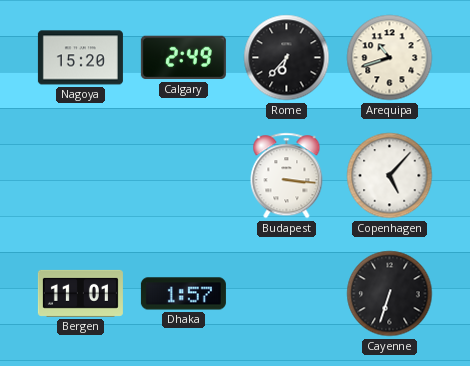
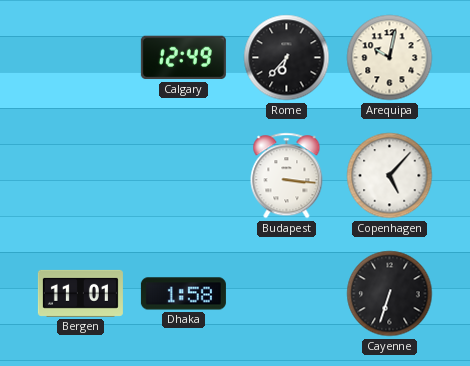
Nagoya: 15:20 -> none
Calgary: 2:49 -> 12:49
Arequipa: 10:42 -> 10:02
Dhaka: 1:57 -> 1:58
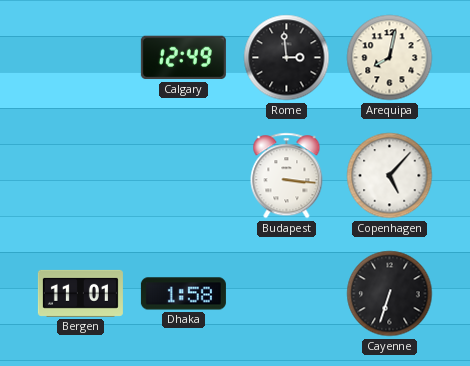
Rome: 6:37 -> 2:59
Arequipa: 10:02 -> 8:02
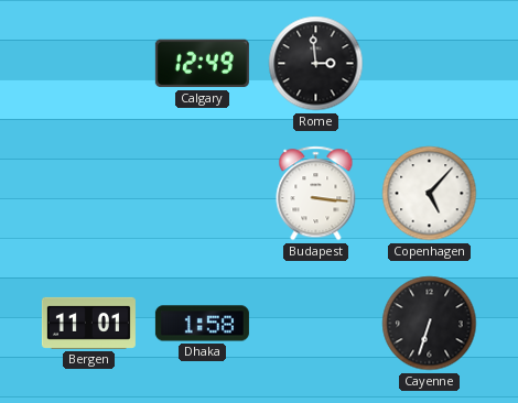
Arequipa: 8:02 -> none
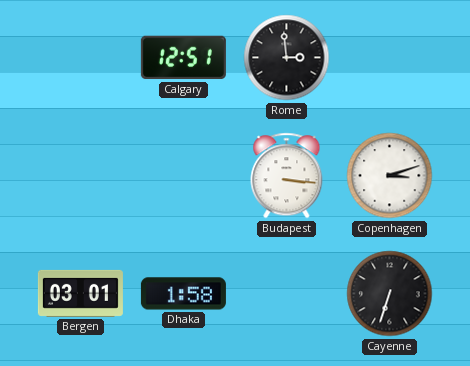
Calgary: 12:49 -> 12:51
Copenhagen: 5:07 -> 3:12
Bergen: 11:01 -> 03:01
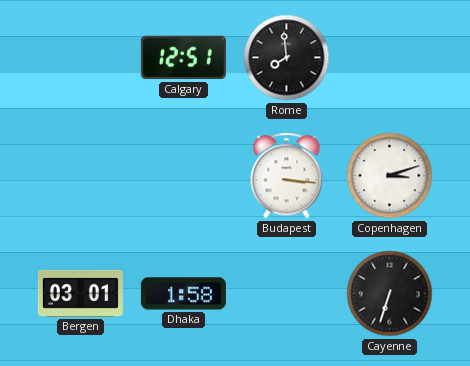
Rome: 2:59 -> 7:59
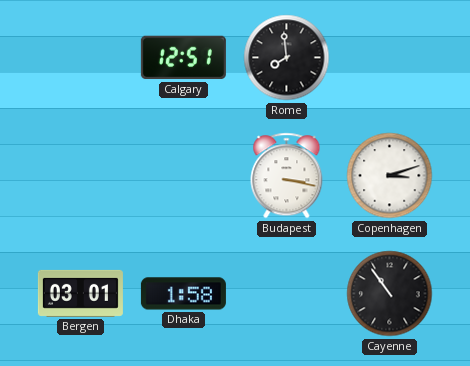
Budapest: 3:16 -> 3:17
Cayenne: 6:33 -> 10:54
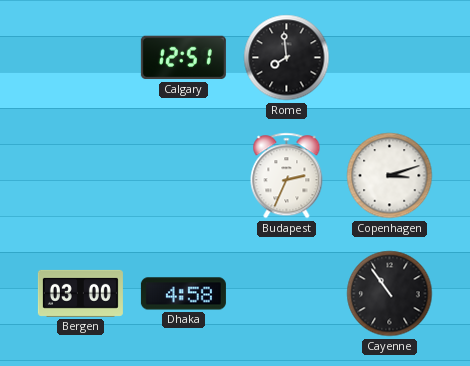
Budapest: 3:17 -> 2:34
Bergen: 03:01 -> 03:00
Dhaka: 1:58 -> 4:58
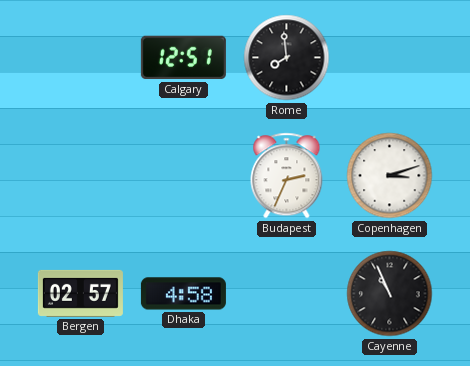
Bergen: 03:00 -> 02:57
Cayenne: 10:54 -> 10:56
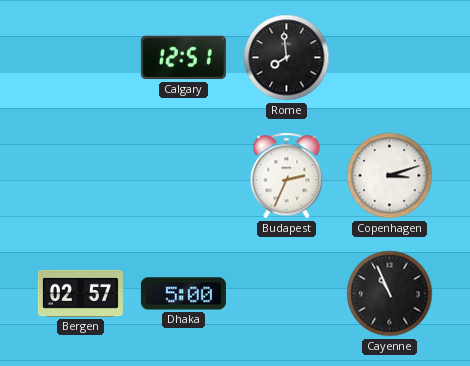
Dhaka: 4:58 -> 5:00
